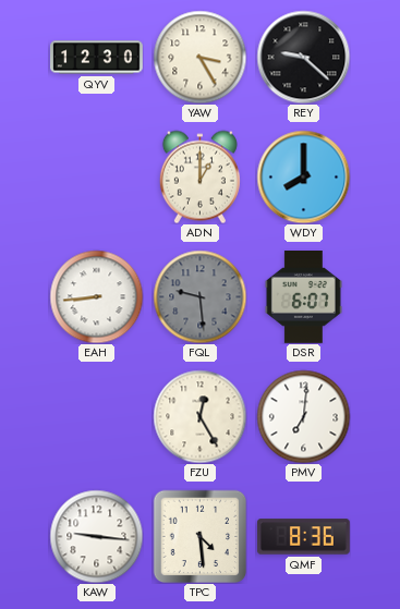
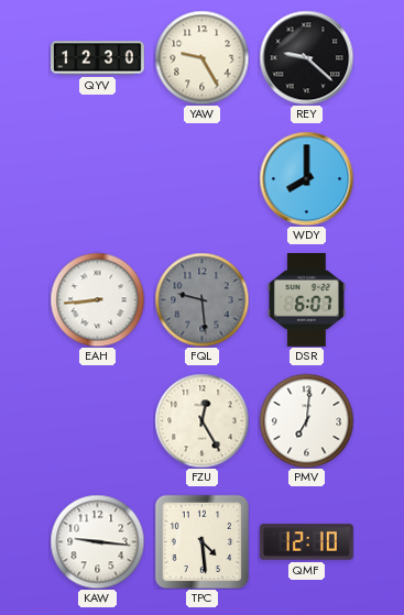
YAW: 3:25 -> 9:25
ADN: 1:00 -> none
QMF: 8:36 -> 12:10
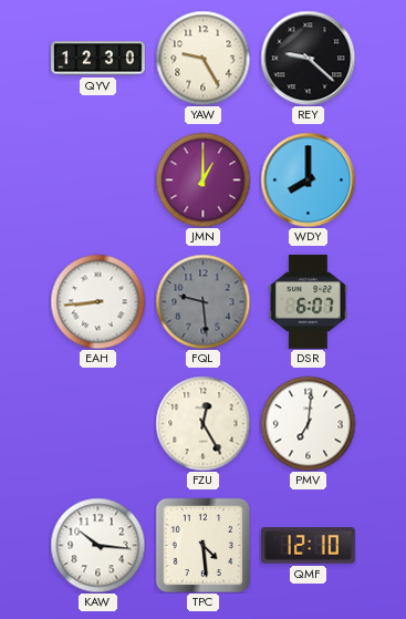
JMN: none -> 1:00
KAW: 9:16 -> 10:16
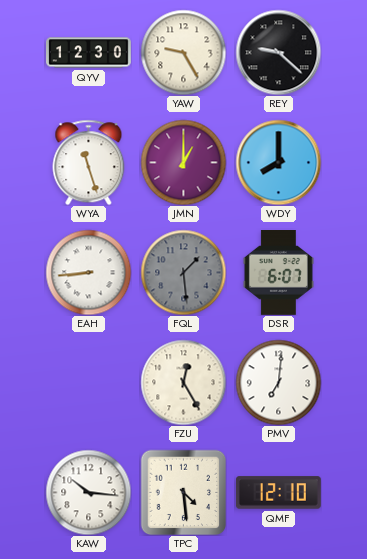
WYA: none -> 11:27
FQL: 9:29 -> 1:29
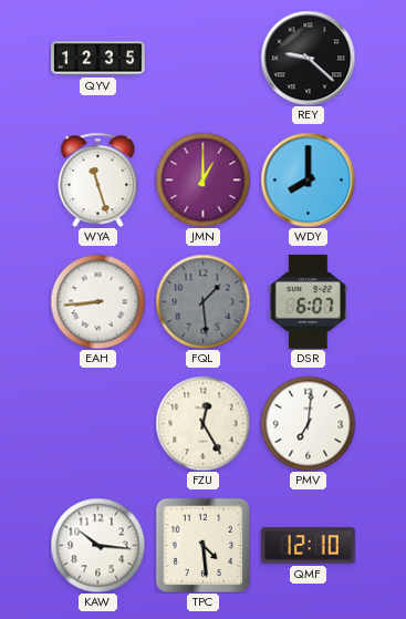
QYV: 12:30 -> 12:35
YAW: 9:25 -> none
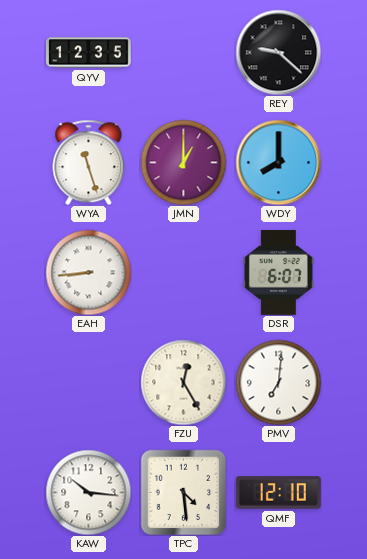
FQL: 1:29 -> none
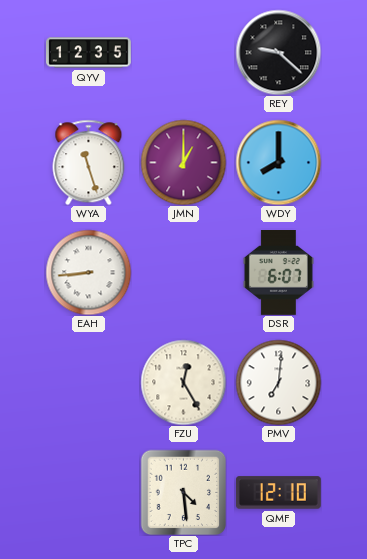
KAW: 10:16 -> none
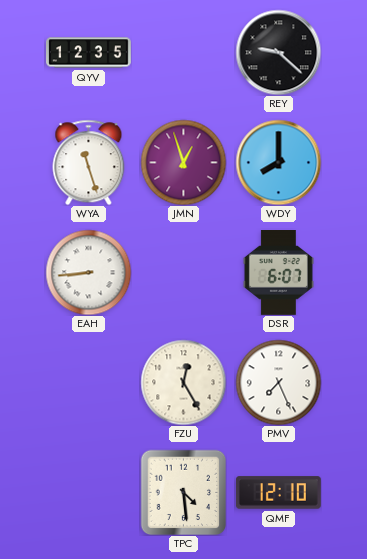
JMN: 1:00 -> 12:57
PMV: 7:01 -> 7:26
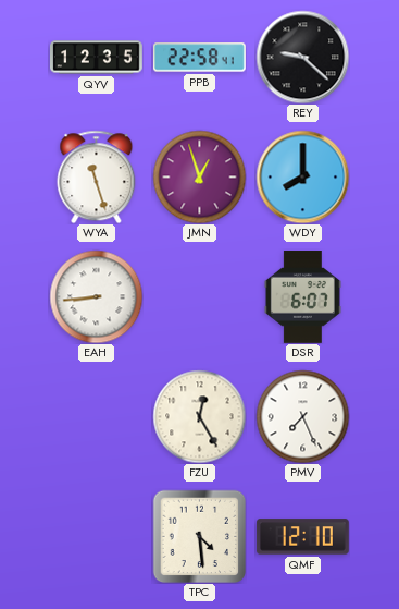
PPB: none -> 22:58
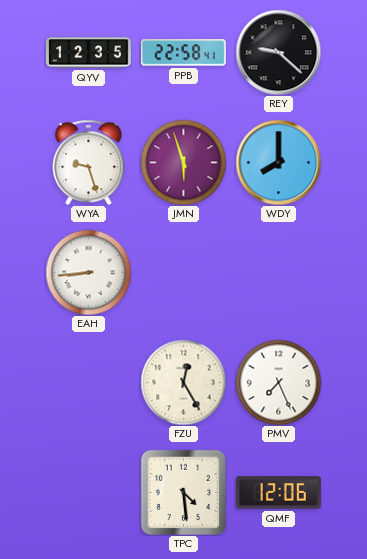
WYA: 11:27 -> 9:27
JMN: 12:57 -> 5:57
DSR: 6:07 -> none
QMF: 12:10 -> 12:06
